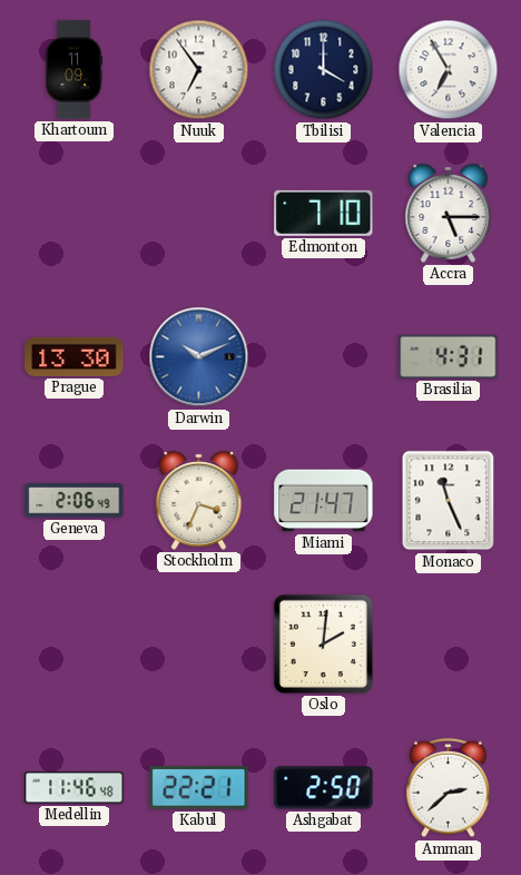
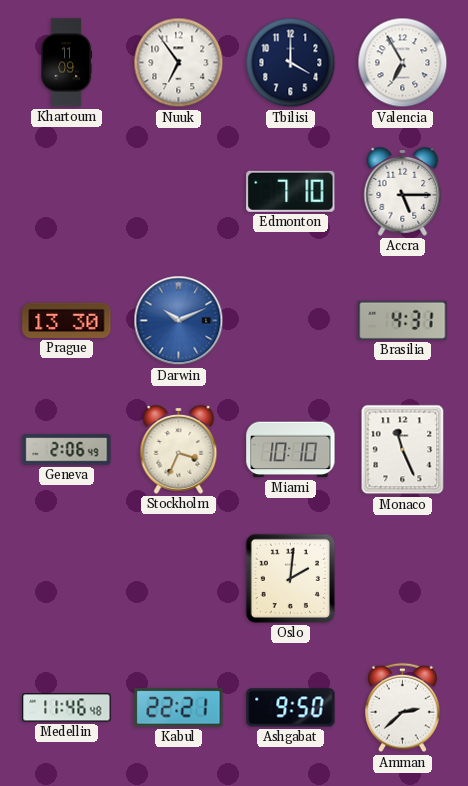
Miami: 21:47 -> 10:10
Ashgabat: 2:50 -> 9:50
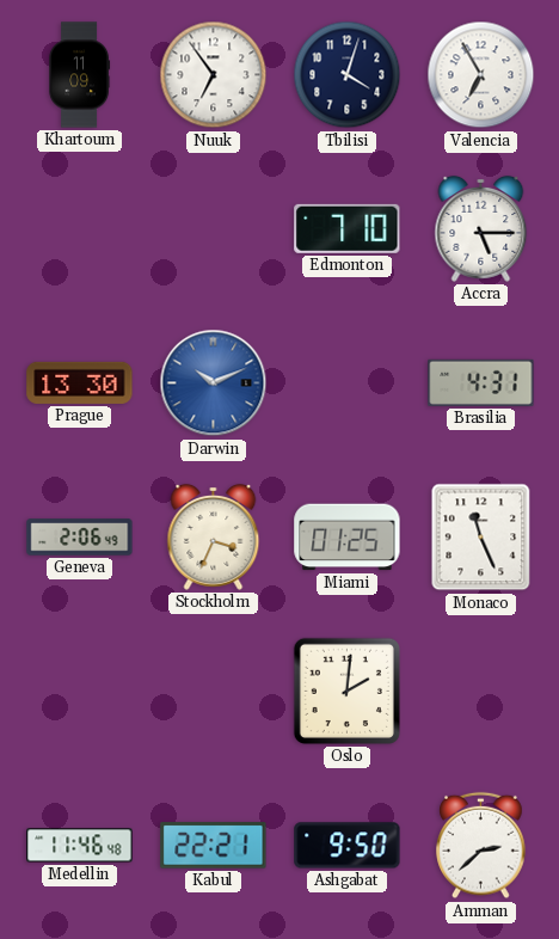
Tbilisi: 4:00 -> 4:03
Miami: 10:10 -> 01:25
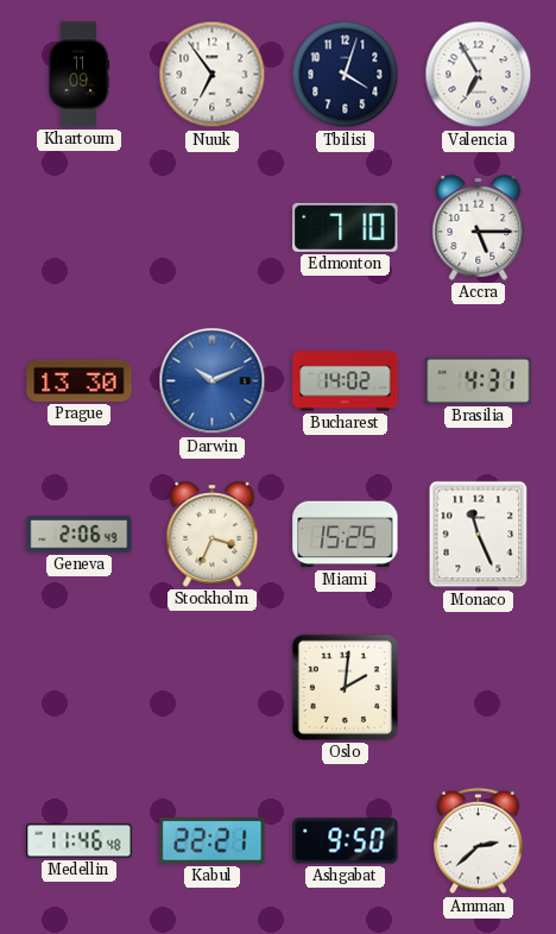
Bucharest: none -> 14:02
Miami: 01:25 -> 15:25
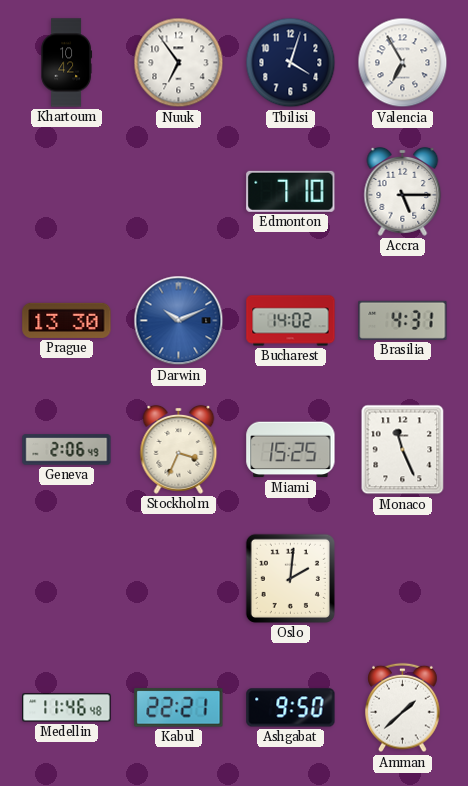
Khartoum: 11:09 -> 10:42
Amman: 2:38 -> 1:38
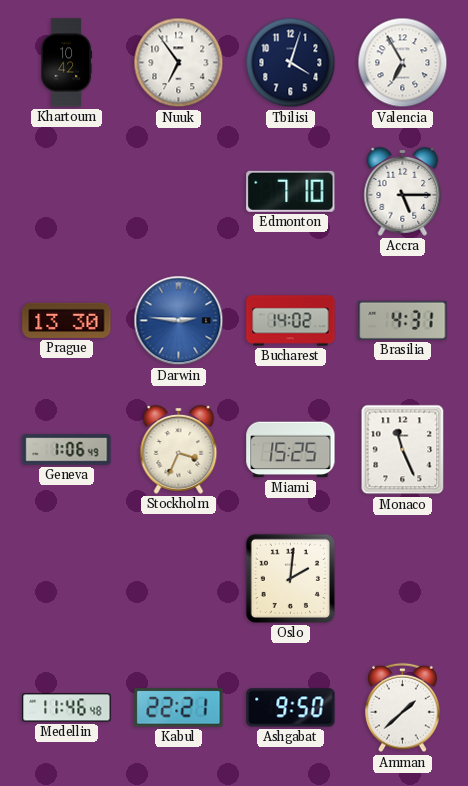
Darwin: 10:11 -> 2:46
Geneva: 2:06 -> 1:06
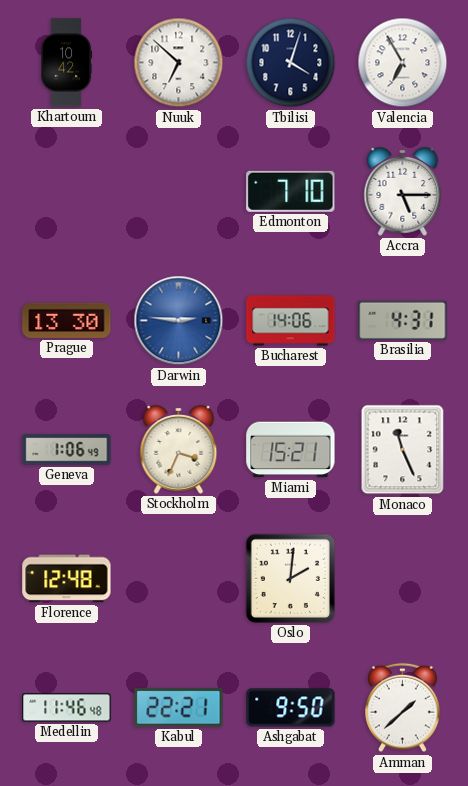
Nuuk: 6:54 -> 6:52
Bucharest: 14:02 -> 14:06
Miami: 15:25 -> 15:21
Florence: none -> 12:48
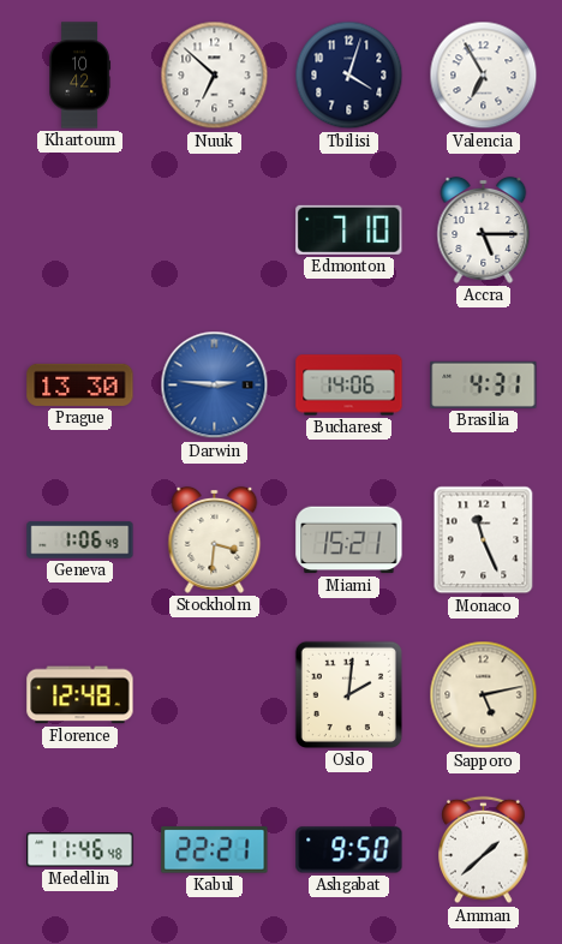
Stockholm: 3:34 -> 3:31
Sapporo: none -> 5:13
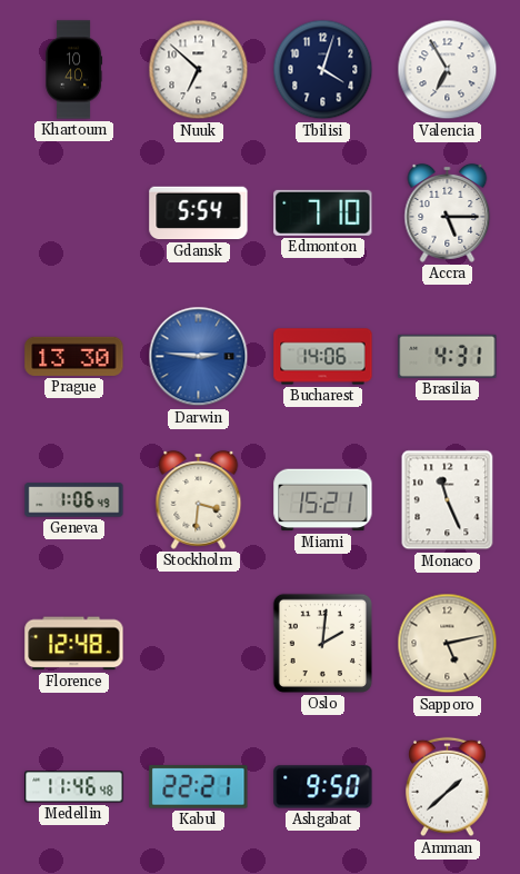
Khartoum: 10:42 -> 10:40
Gdansk: none -> 5:54
